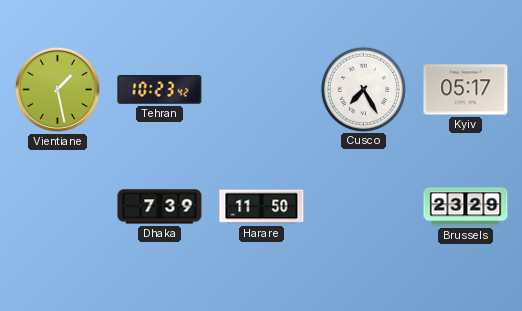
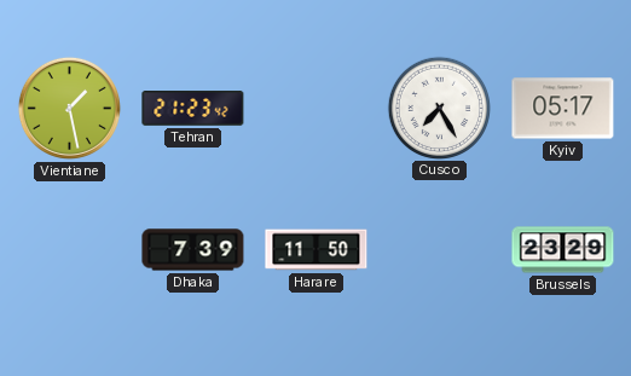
Tehran: 10:23 -> 21:23
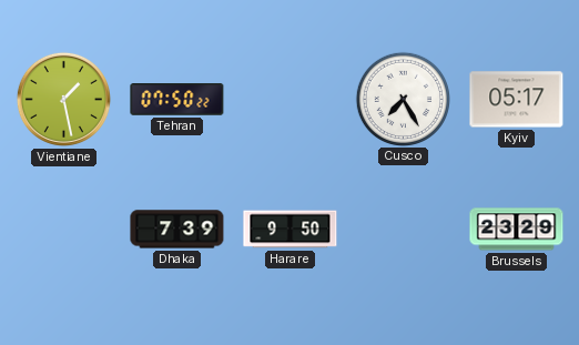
Tehran: 21:23 -> 07:50
Harare: 11:50 -> 9:50
